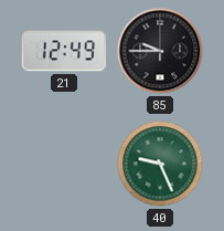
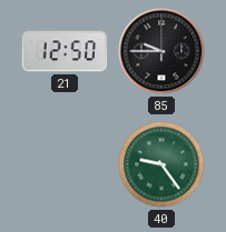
21: 12:49 -> 12:50
40: 9:26 -> 9:24
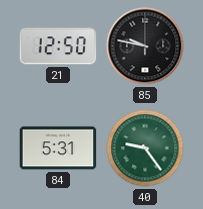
85: 9:45 -> 9:47
84: none -> 5:31
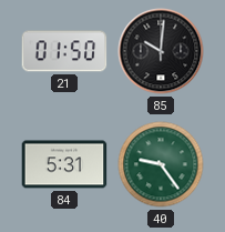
21: 12:50 -> 01:50
85: 9:47 -> 10:01
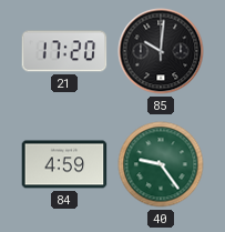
21: 01:50 -> 17:20
84: 5:31 -> 4:59
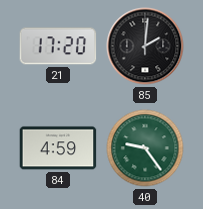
85: 10:01 -> 2:01
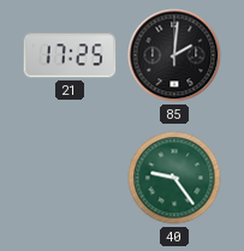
21: 17:20 -> 17:25
84: 4:59 -> none
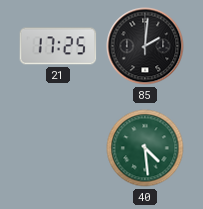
40: 9:24 -> 4:29
